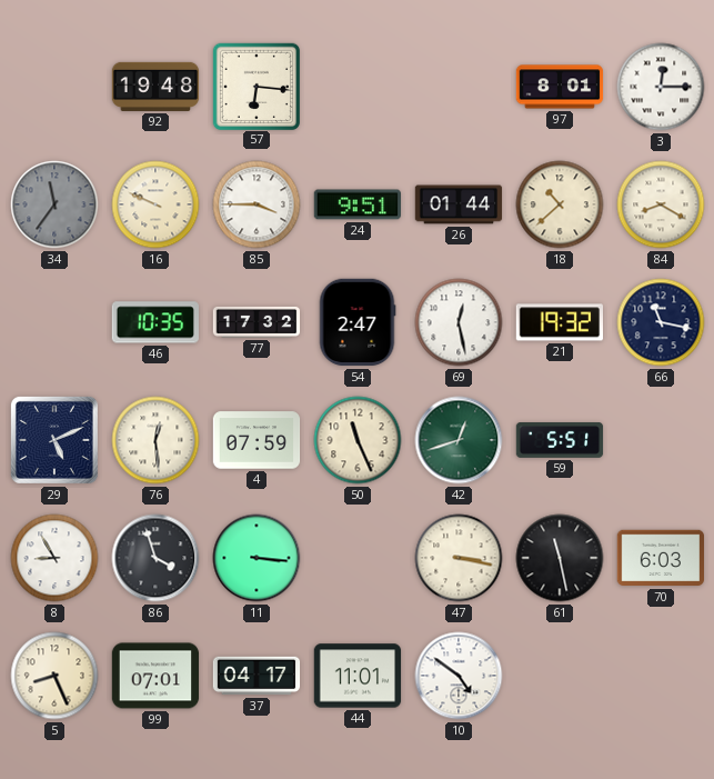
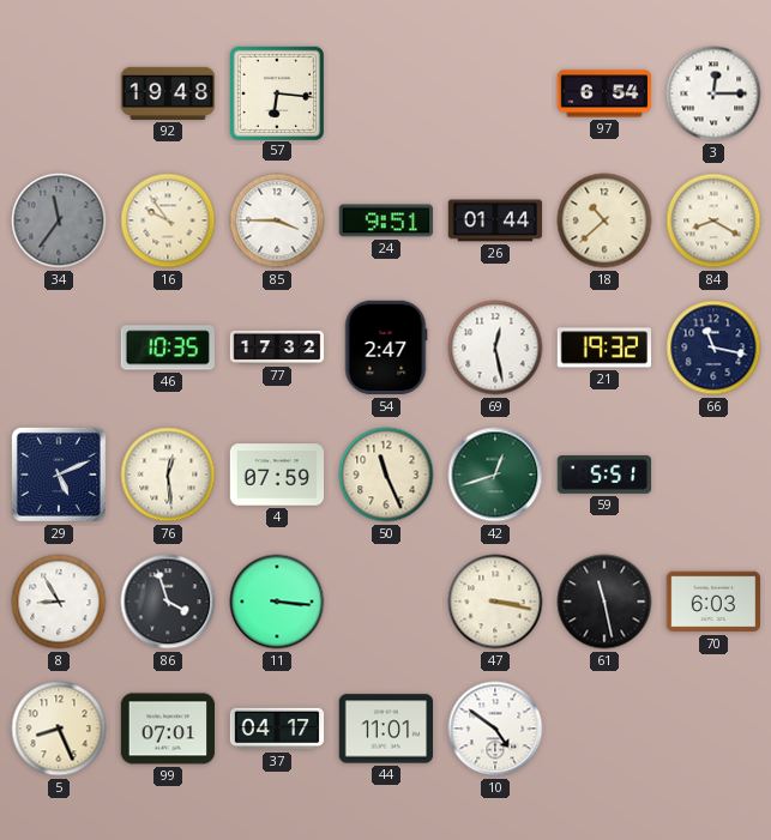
97: 8:01 -> 6:54
16: 9:49 -> 9:54
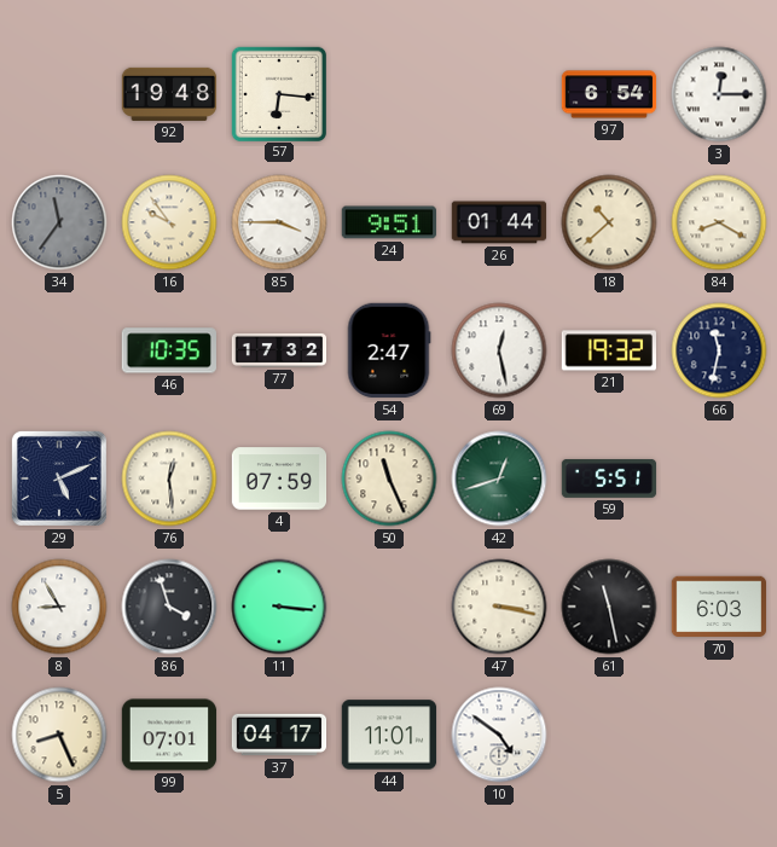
66: 11:17 -> 11:32
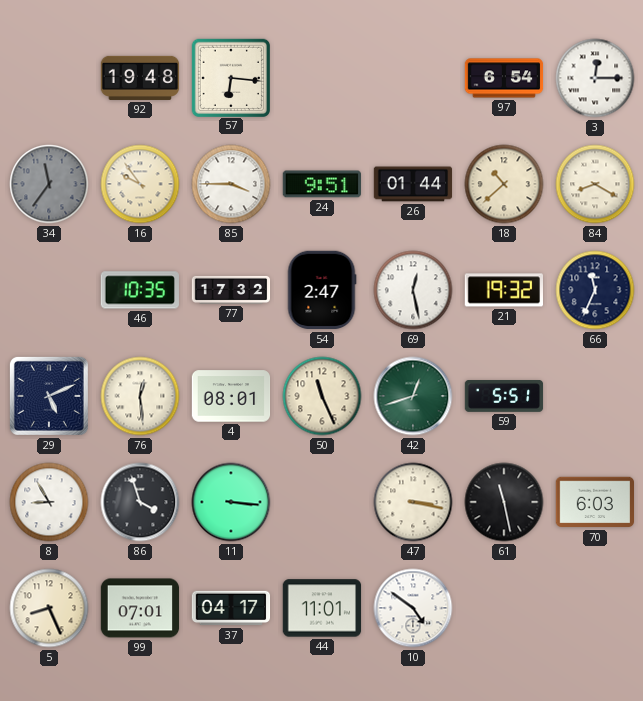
66: 11:32 -> 11:34
4: 07:59 -> 08:01
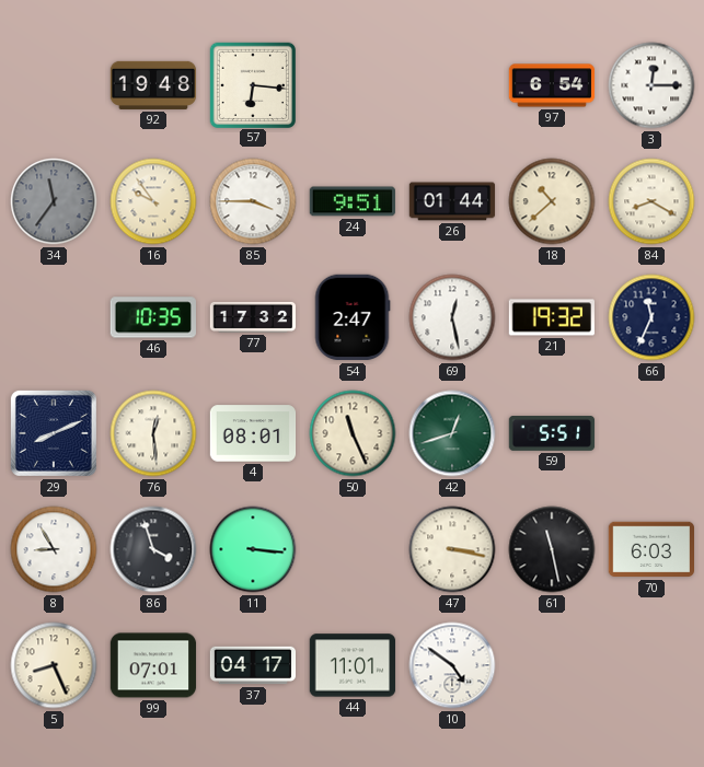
29: 5:11 -> 8:11
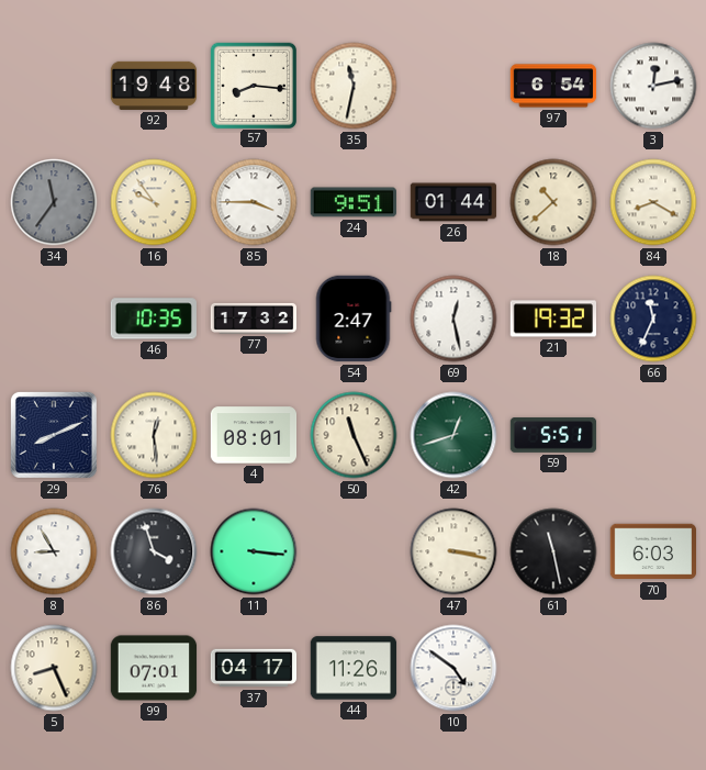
57: 6:16 -> 8:16
35: none -> 11:32
3: 12:15 -> 12:13
44: 11:01 -> 11:26
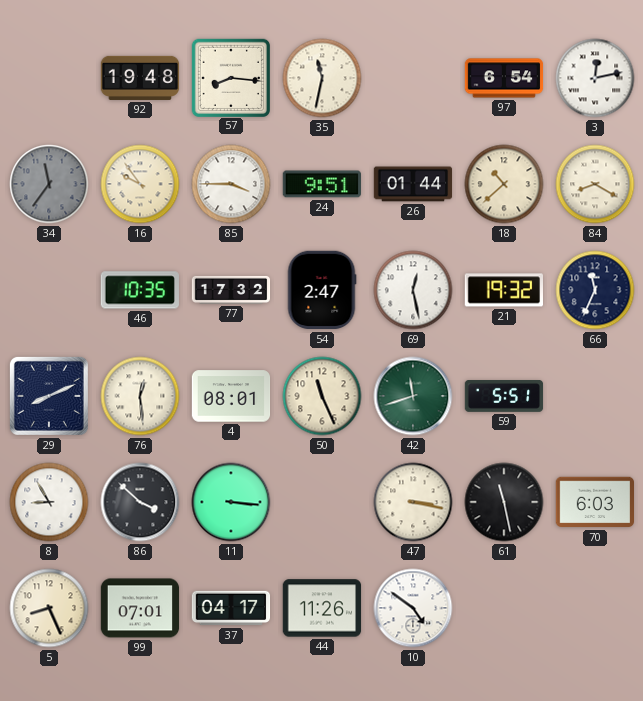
42: 12:42 -> 11:42
86: 3:57 -> 3:52
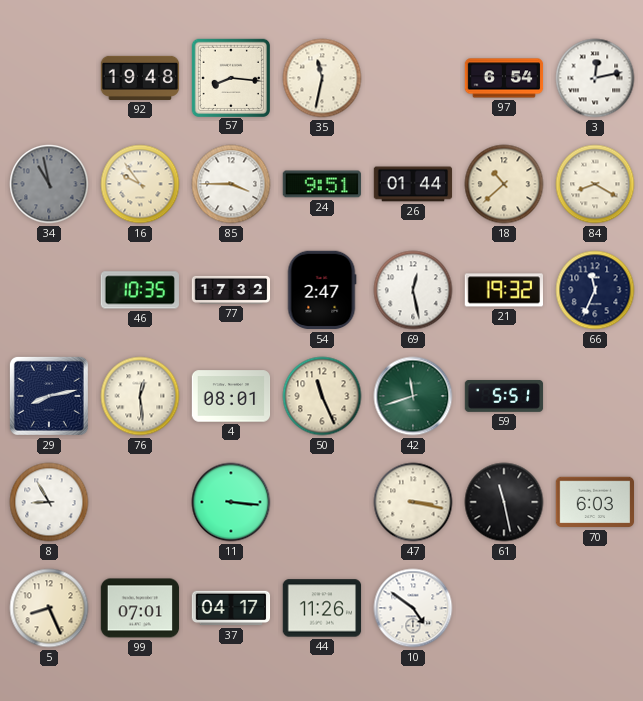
34: 11:36 -> 10:58
29: 8:11 -> 8:13
86: 3:52 -> none
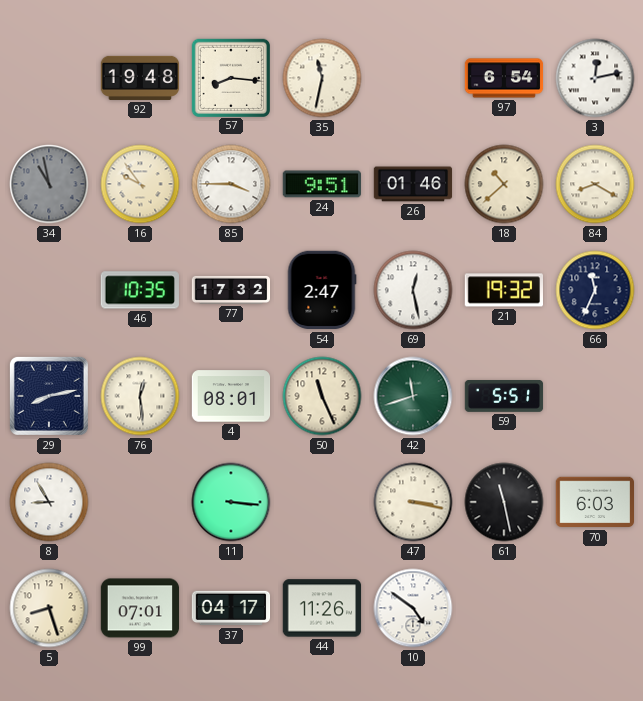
26: 01:44 -> 01:46
5: 8:26 -> 8:27
